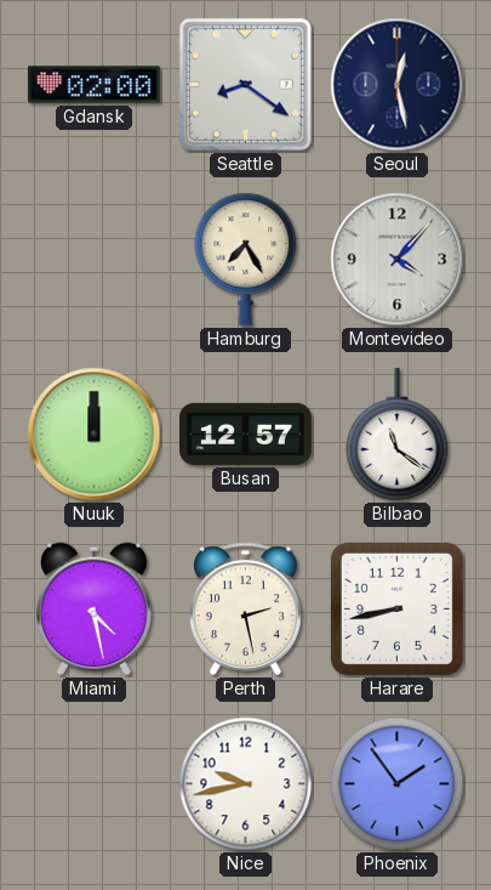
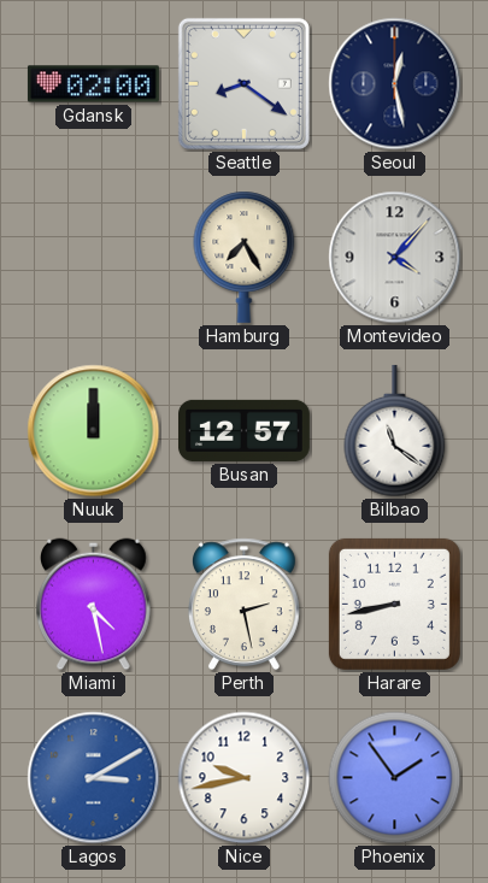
Lagos: none -> 3:10
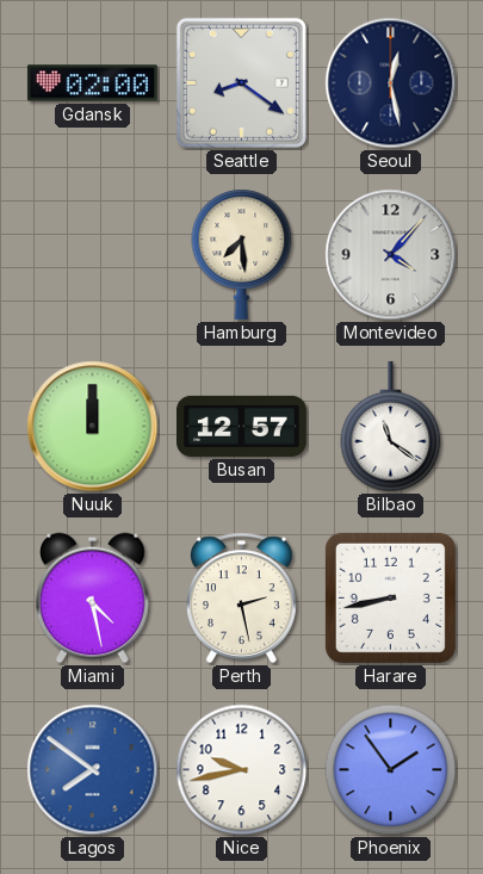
Hamburg: 7:25 -> 7:29
Lagos: 3:10 -> 7:51
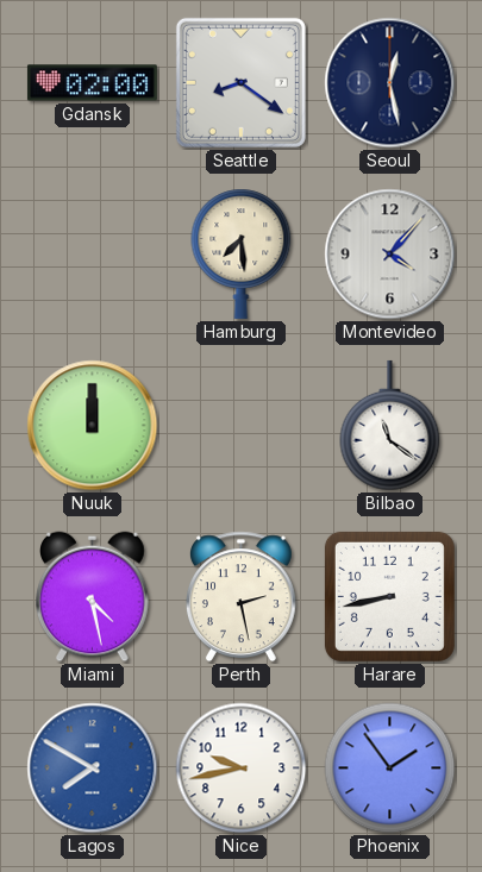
Busan: 12:57 -> none
Lagos: 7:51 -> 7:50
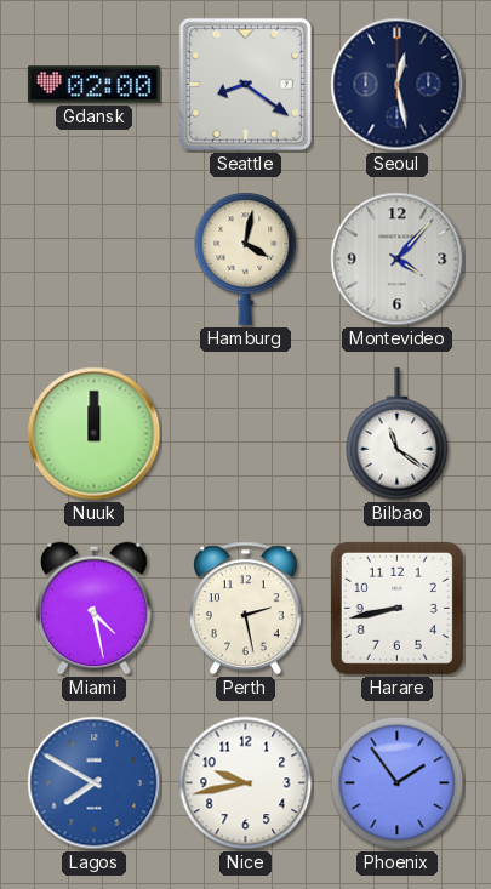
Hamburg: 7:29 -> 4:02
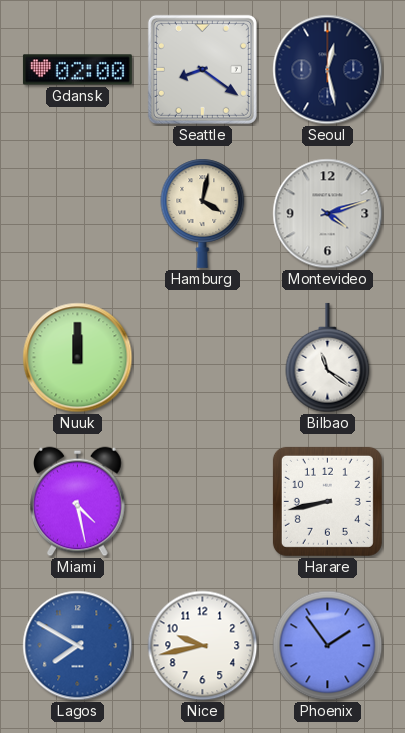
Montevideo: 4:07 -> 4:12
Perth: 2:28 -> none
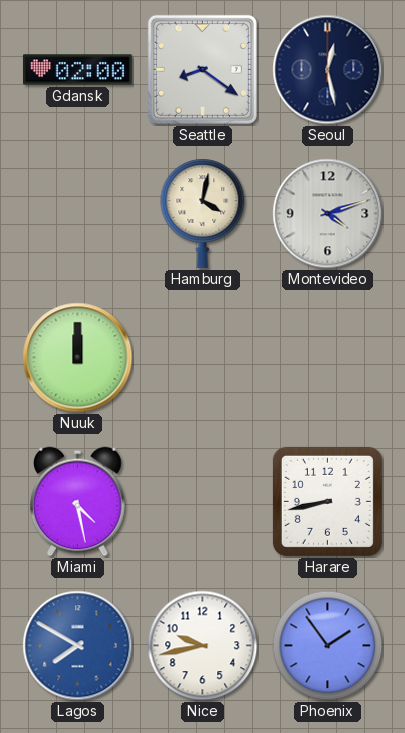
Bilbao: 11:21 -> none
